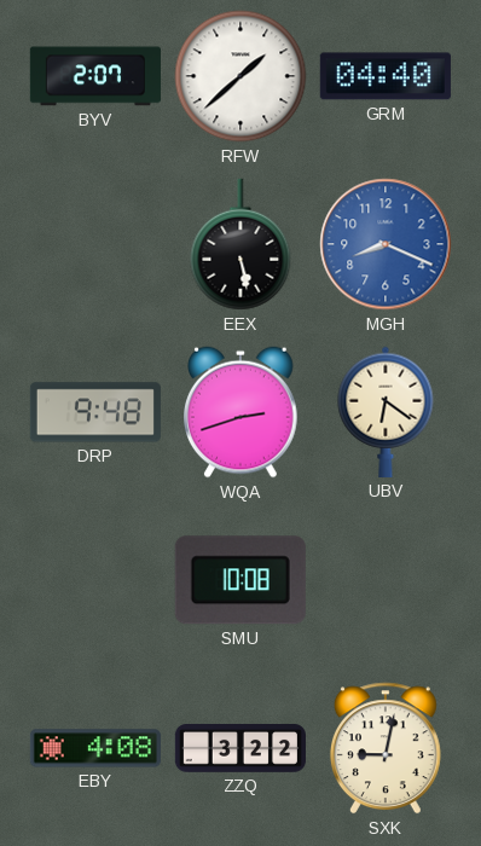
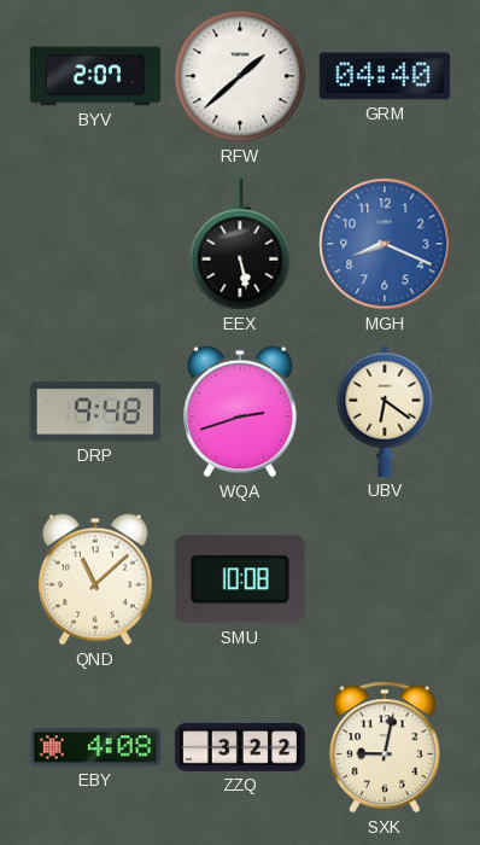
QND: none -> 11:08
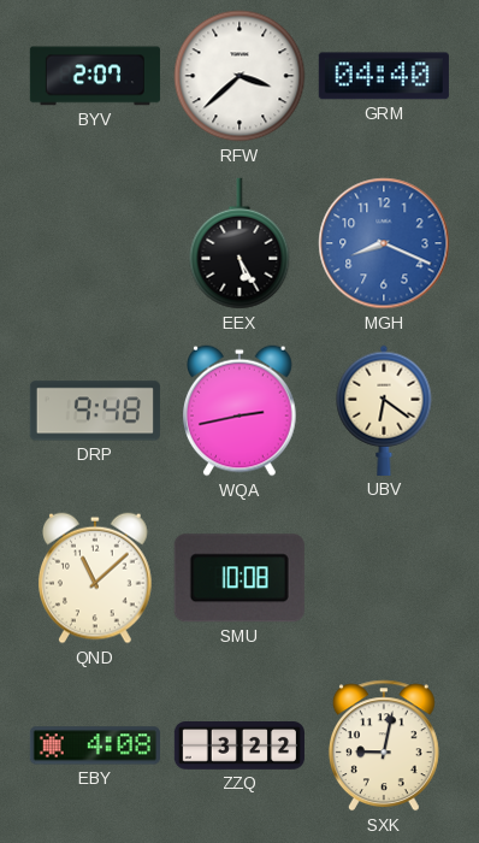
RFW: 1:38 -> 3:38
EEX: 5:28 -> 5:25
WQA: 2:42 -> 2:43
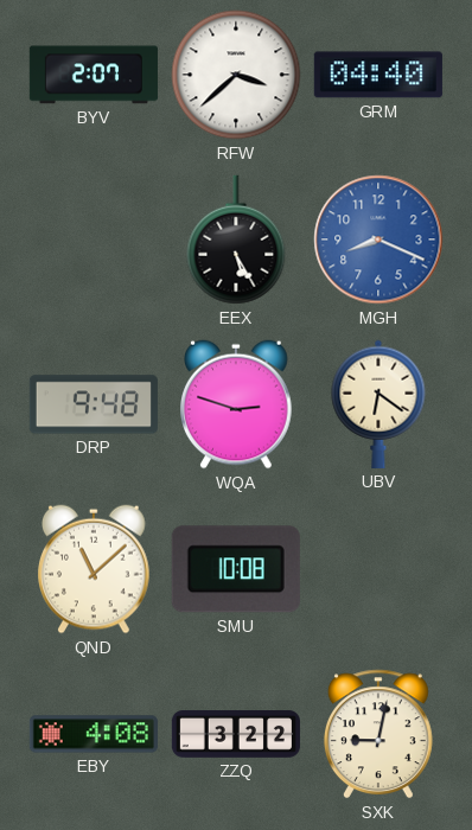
WQA: 2:43 -> 2:48
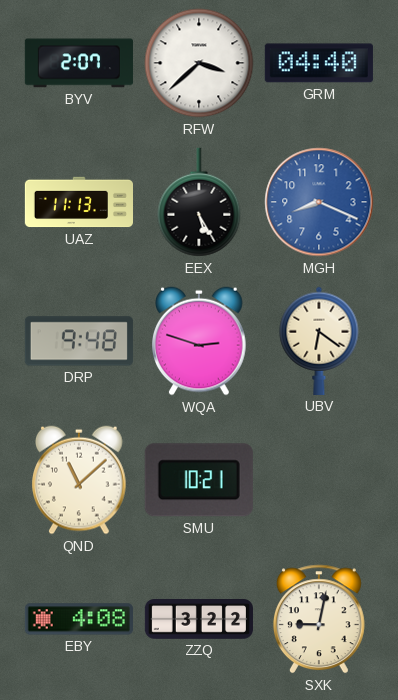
UAZ: none -> 11:13
SMU: 10:08 -> 10:21
